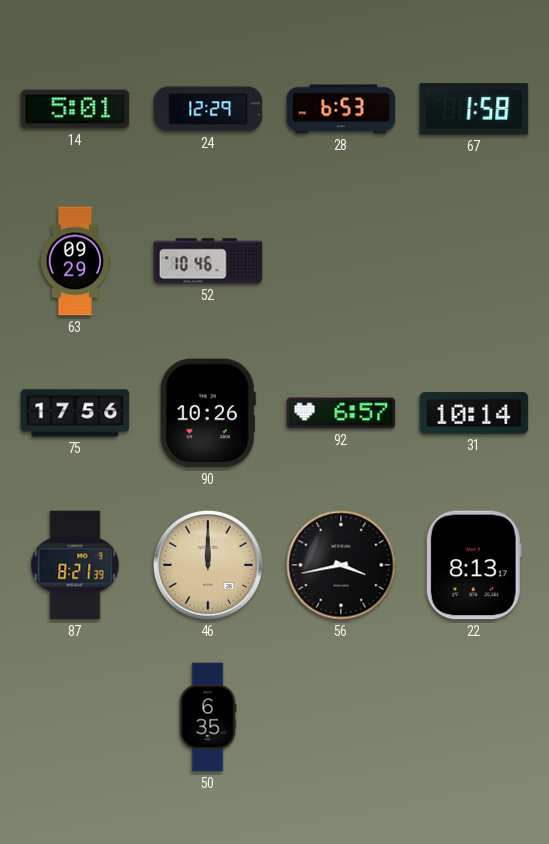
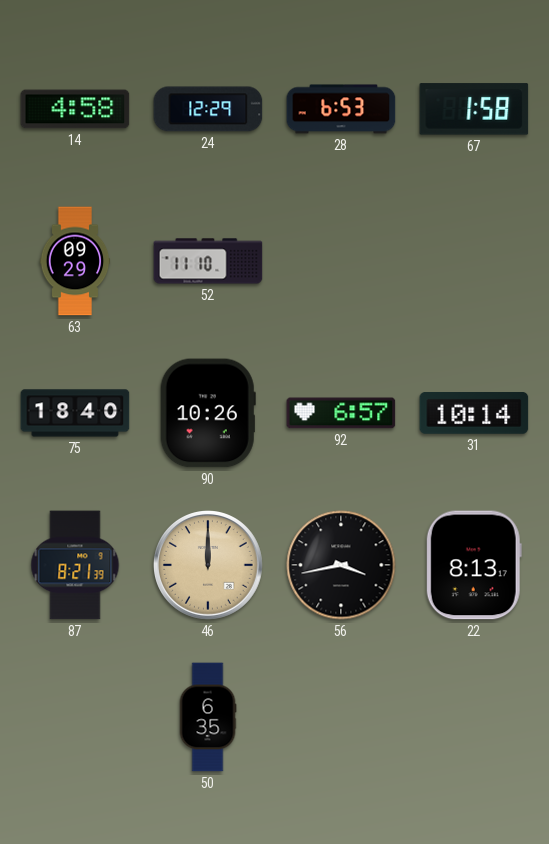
14: 5:01 -> 4:58
52: 10:46 -> 11:10
75: 17:56 -> 18:40
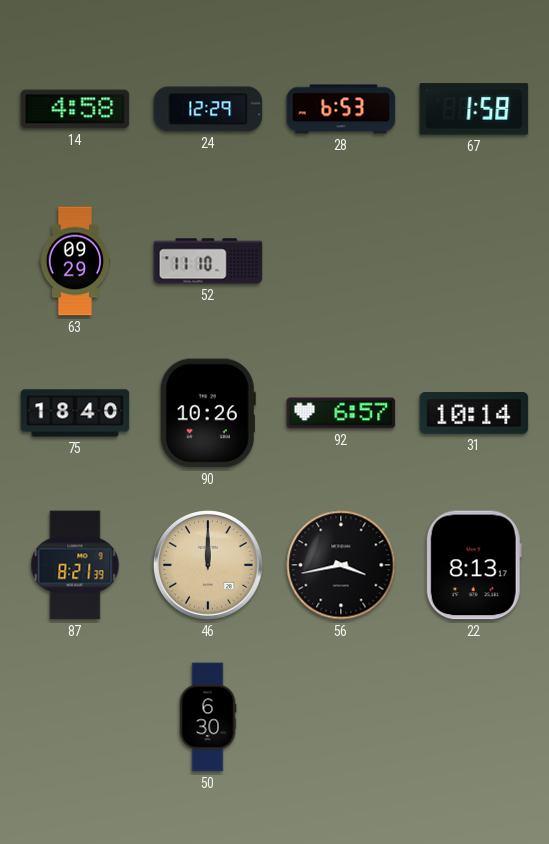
50: 6:35 -> 6:30
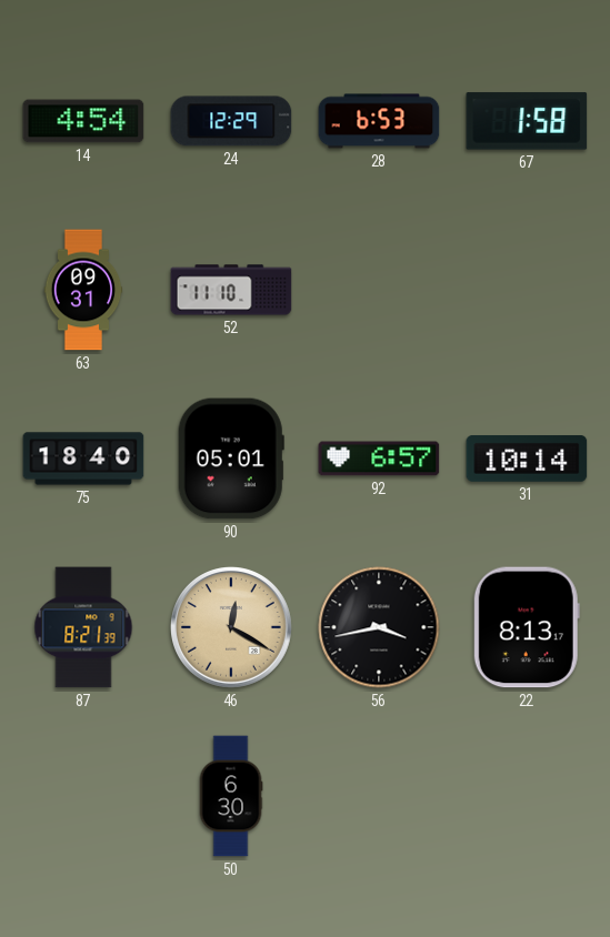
14: 4:58 -> 4:54
63: 09:29 -> 09:31
90: 10:26 -> 05:01
46: 12:00 -> 12:20
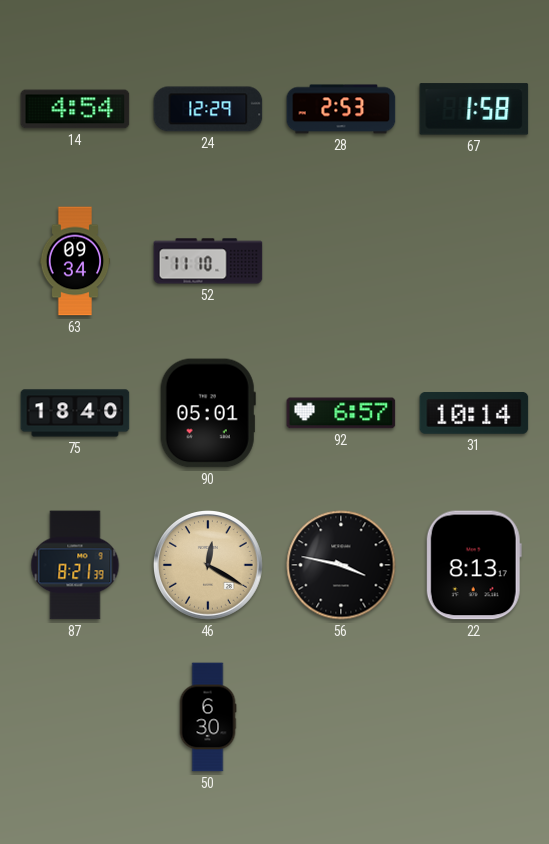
28: 6:53 -> 2:53
63: 09:31 -> 09:34
56: 3:43 -> 3:47
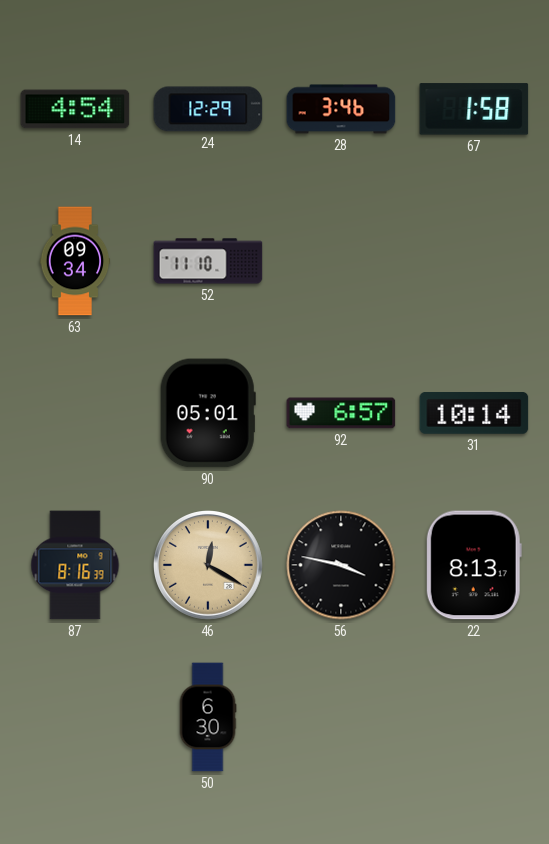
28: 2:53 -> 3:46
75: 18:40 -> none
87: 8:21 -> 8:16
